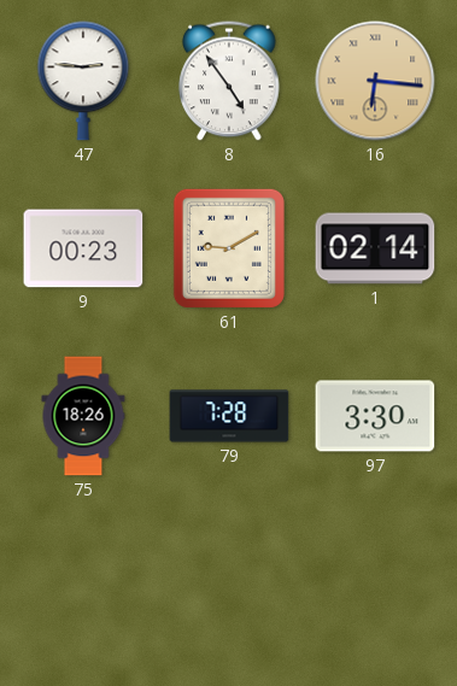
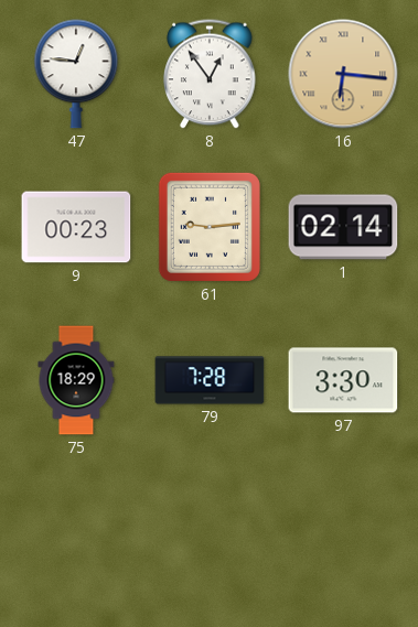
47: 2:46 -> 12:46
8: 4:54 -> 12:54
61: 9:10 -> 9:14
75: 18:26 -> 18:29
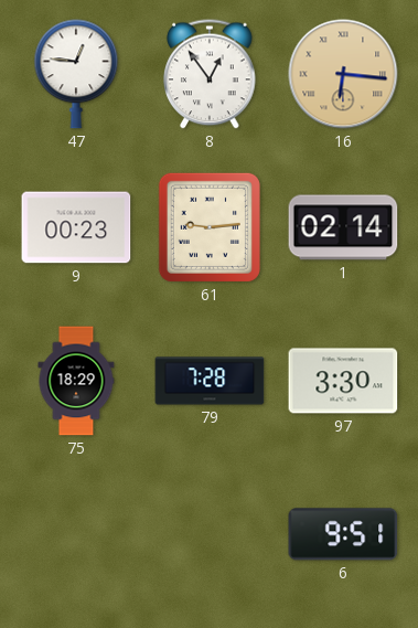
6: none -> 9:51
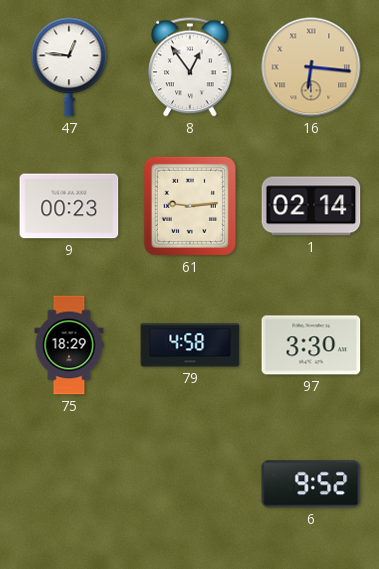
79: 7:28 -> 4:58
6: 9:51 -> 9:52
